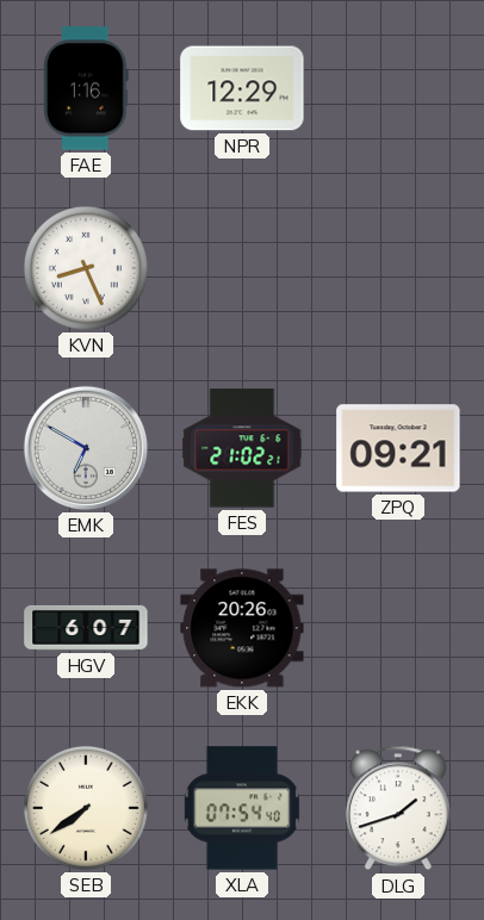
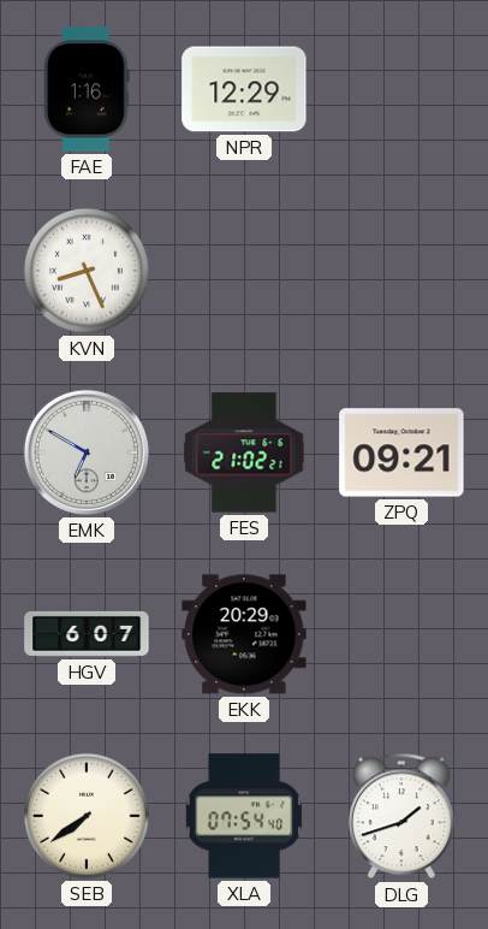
EKK: 20:26 -> 20:29
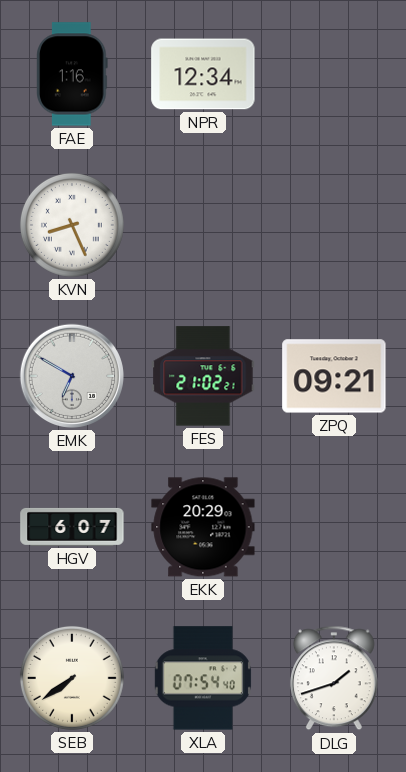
NPR: 12:29 -> 12:34
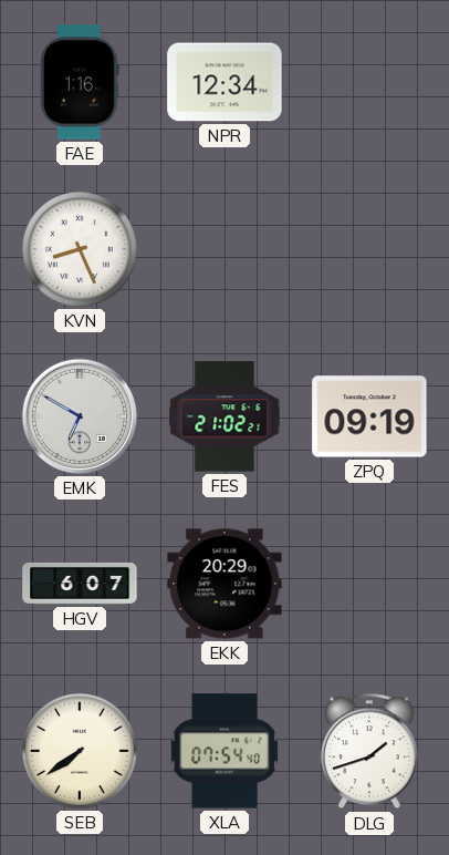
ZPQ: 09:21 -> 09:19
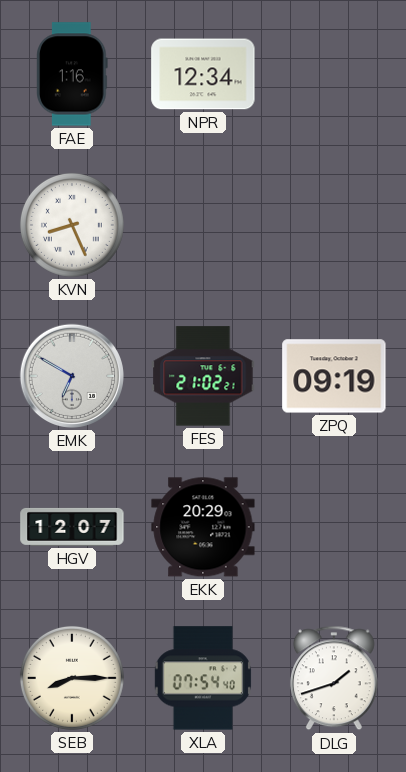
HGV: 6:07 -> 12:07
SEB: 7:39 -> 8:15
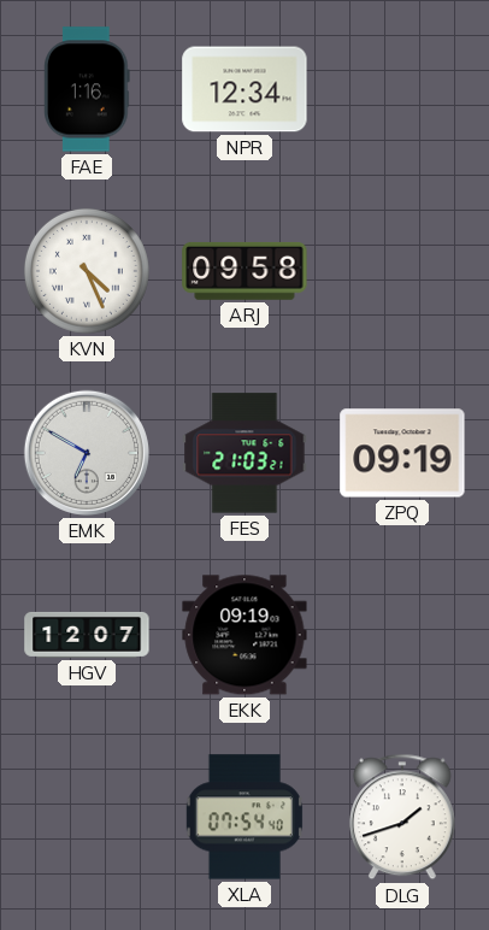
KVN: 8:26 -> 4:26
ARJ: none -> 09:58
FES: 21:02 -> 21:03
EKK: 20:29 -> 09:19
SEB: 8:15 -> none
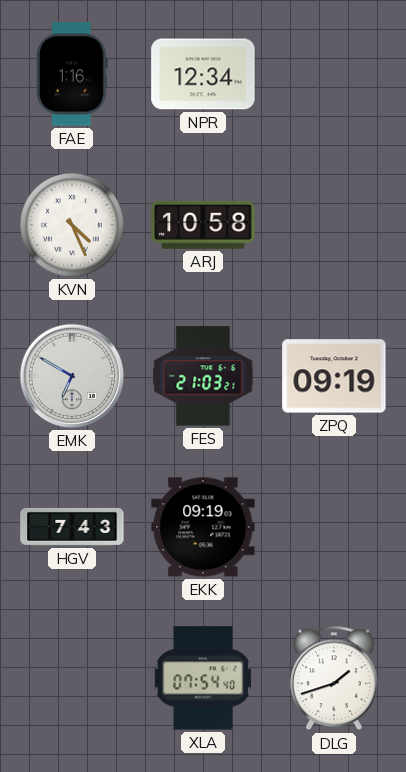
ARJ: 09:58 -> 10:58
HGV: 12:07 -> 7:43
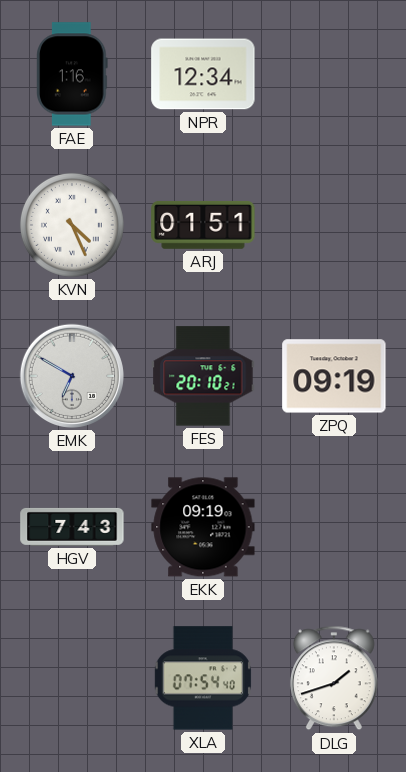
ARJ: 10:58 -> 01:51
FES: 21:03 -> 20:10
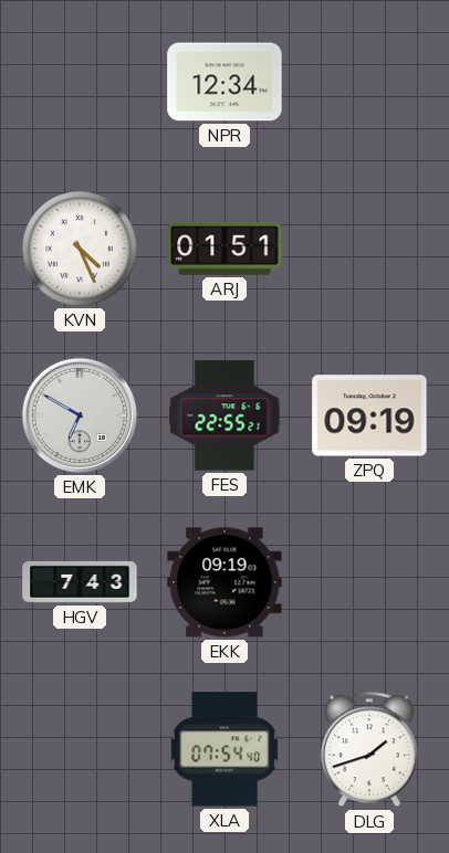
FAE: 1:16 -> none
FES: 20:10 -> 22:55
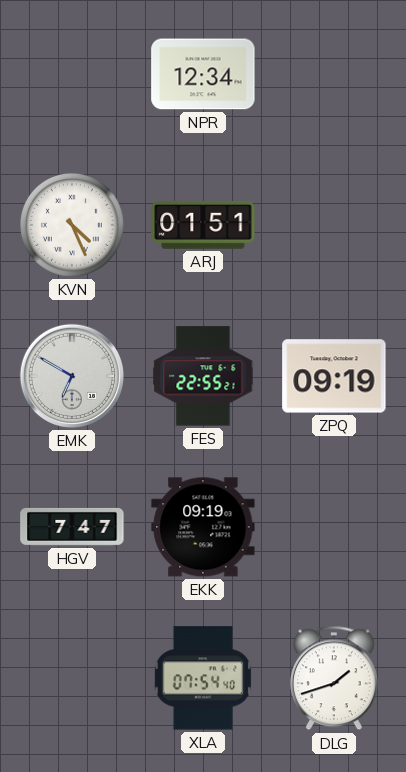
HGV: 7:43 -> 7:47
